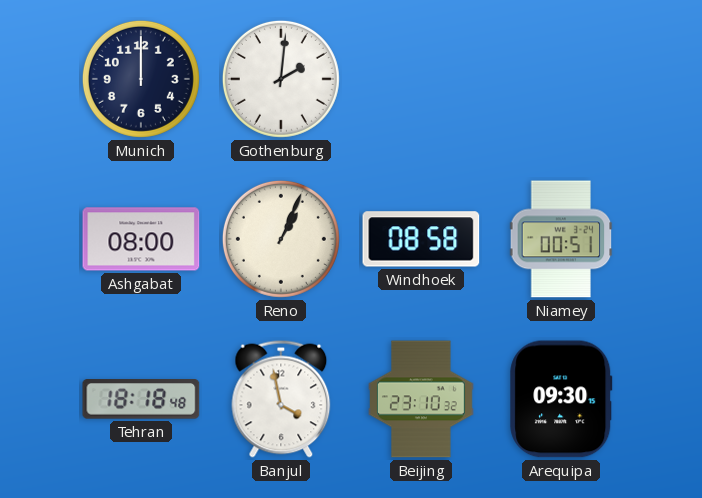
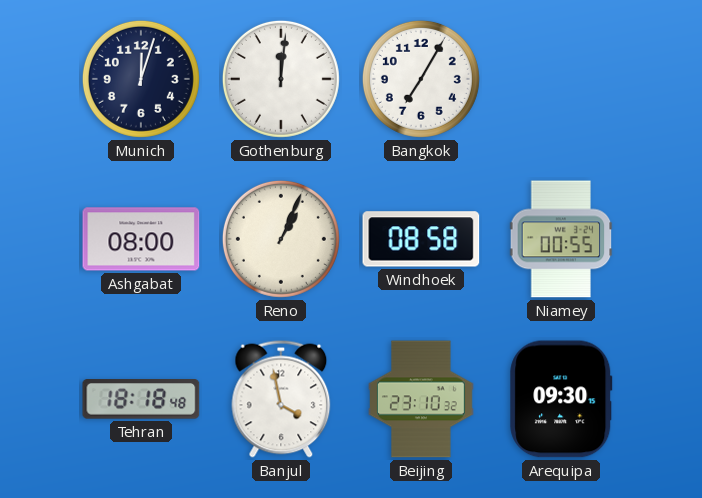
Munich: 12:00 -> 12:03
Gothenburg: 2:01 -> 12:01
Bangkok: none -> 7:05
Niamey: 00:51 -> 00:55
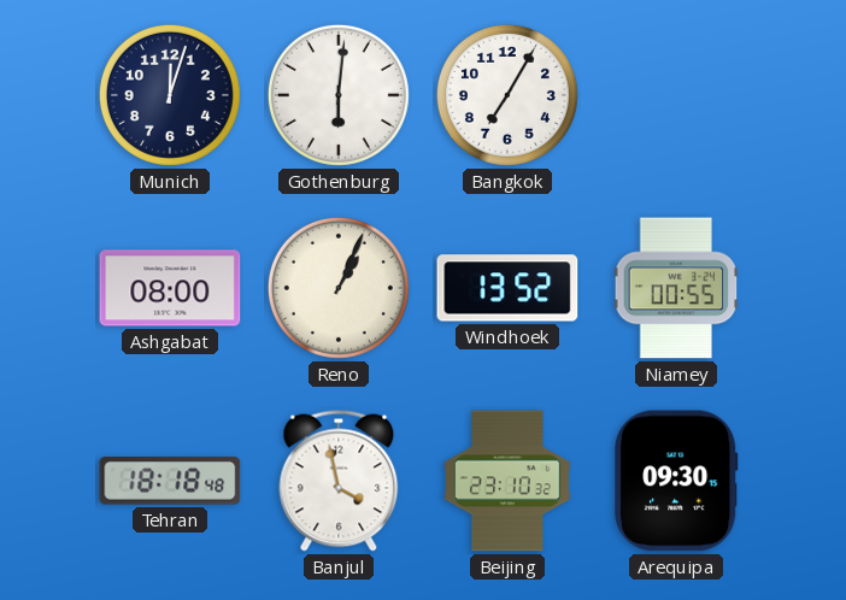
Gothenburg: 12:01 -> 6:01
Windhoek: 08:58 -> 13:52
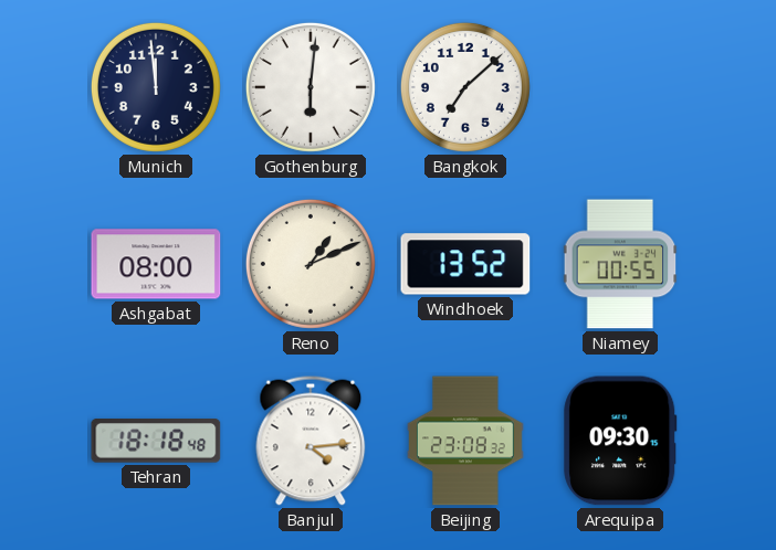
Munich: 12:03 -> 11:59
Bangkok: 7:05 -> 7:08
Reno: 1:04 -> 1:11
Banjul: 3:58 -> 4:14
Beijing: 23:10 -> 23:08
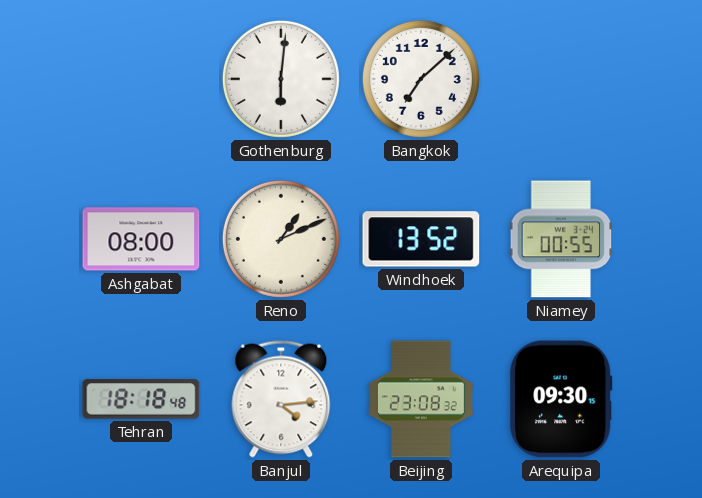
Munich: 11:59 -> none
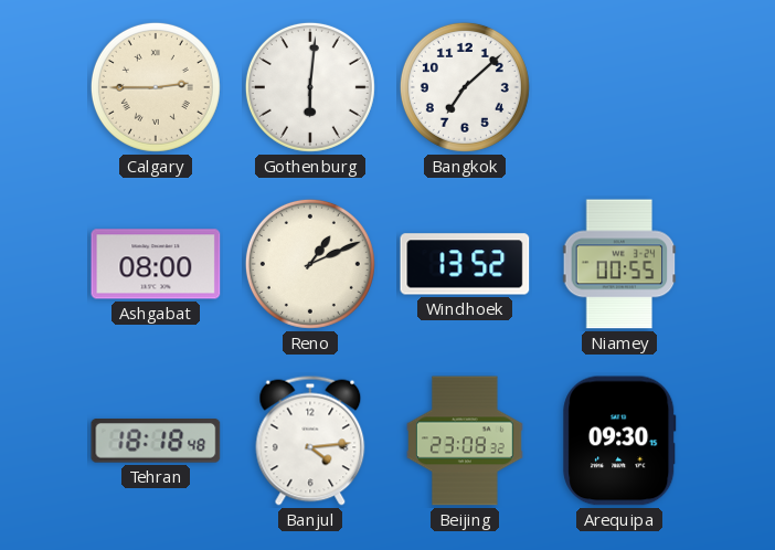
Calgary: none -> 2:45
